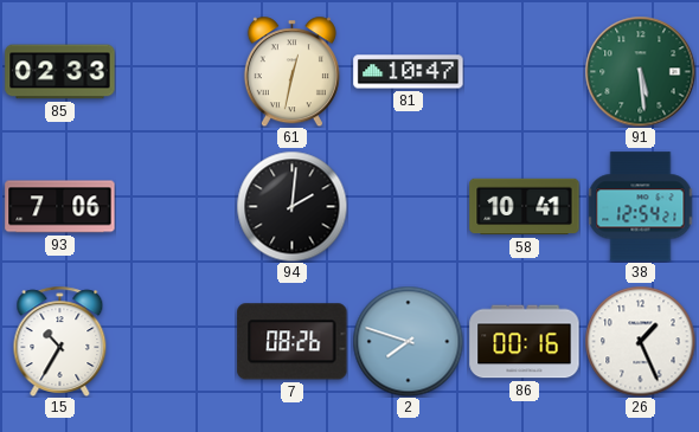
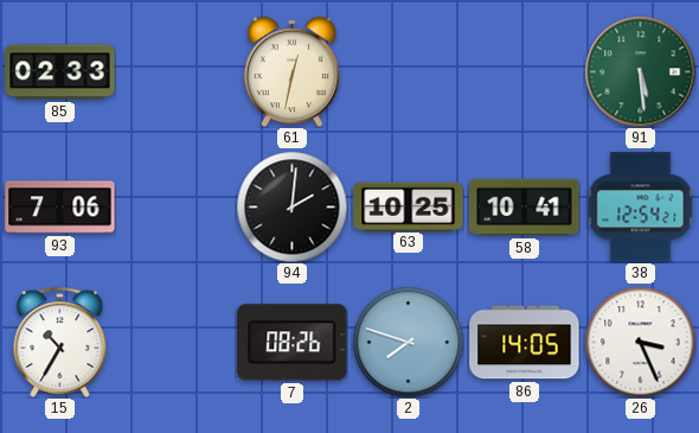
81: 10:47 -> none
63: none -> 10:25
86: 00:16 -> 14:05
26: 1:26 -> 3:26
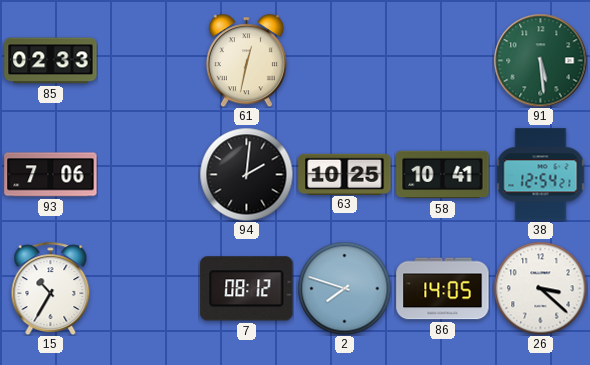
7: 08:26 -> 08:12
26: 3:26 -> 3:22
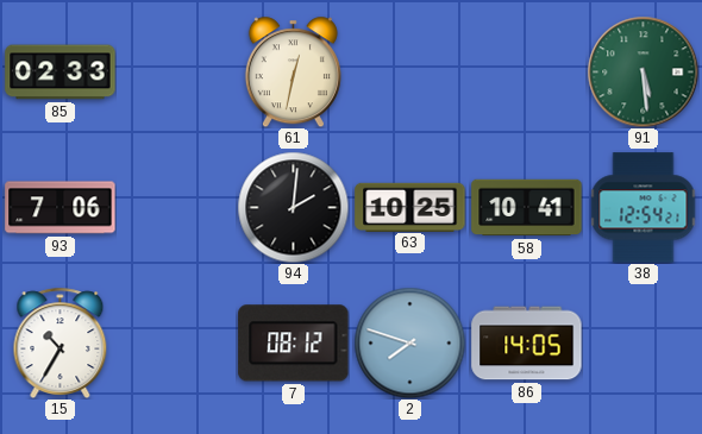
26: 3:22 -> none
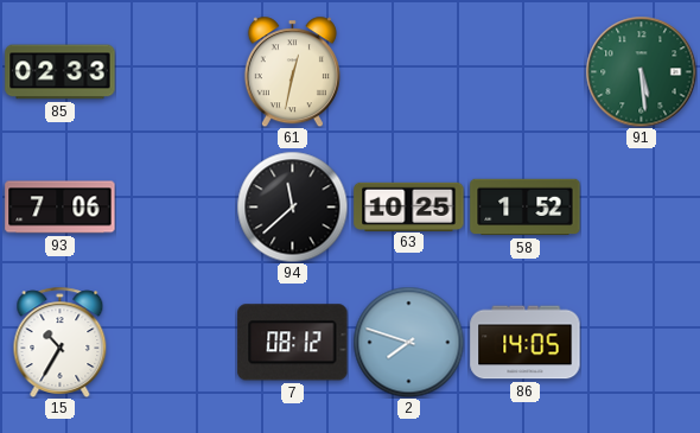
94: 2:01 -> 11:38
58: 10:41 -> 1:52
38: 12:54 -> none
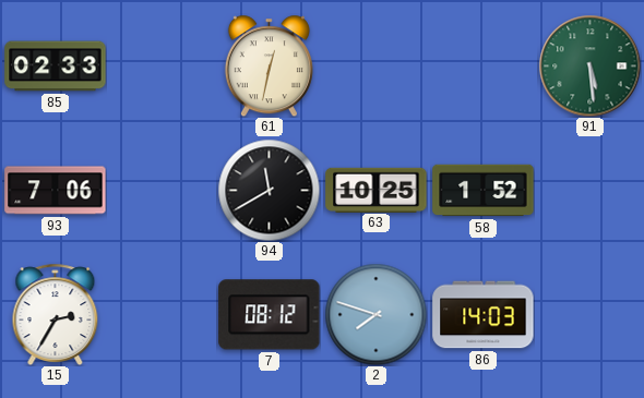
94: 11:38 -> 11:40
15: 10:35 -> 2:35
86: 14:05 -> 14:03
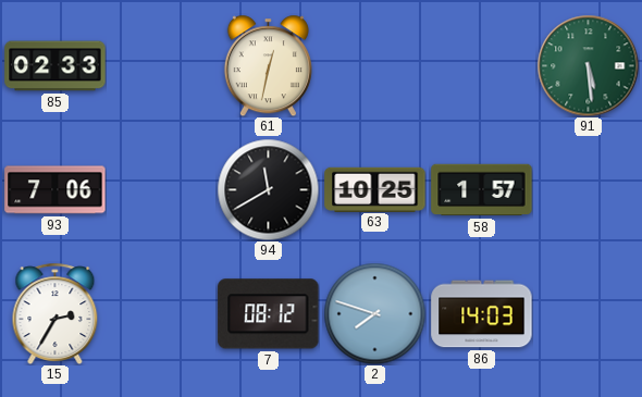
58: 1:52 -> 1:57
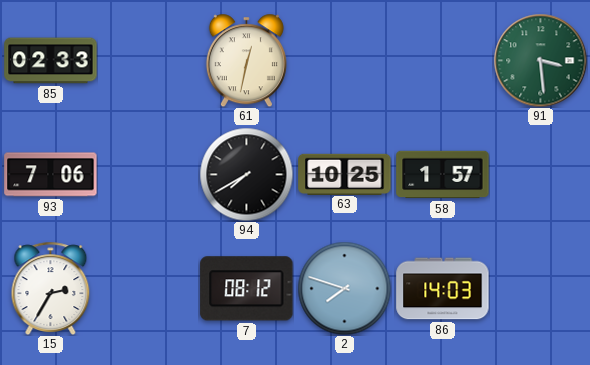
91: 5:29 -> 3:29
94: 11:40 -> 7:40
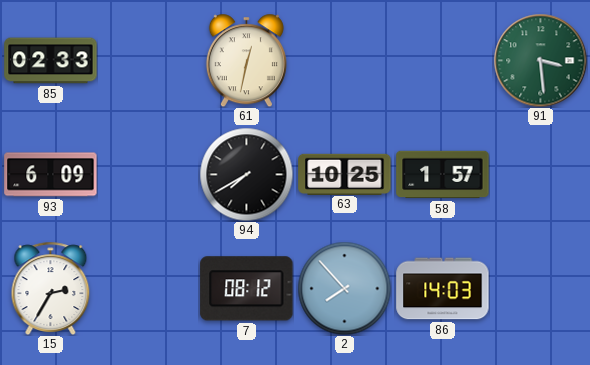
93: 7:06 -> 6:09
2: 7:48 -> 7:53
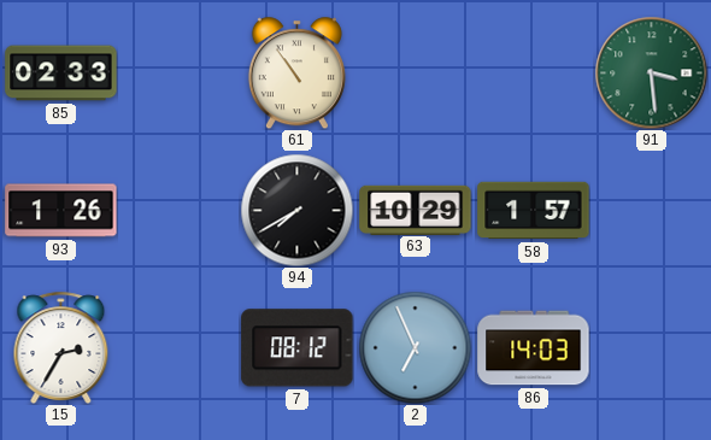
61: 12:32 -> 10:54
93: 6:09 -> 1:26
63: 10:25 -> 10:29
2: 7:53 -> 6:56
